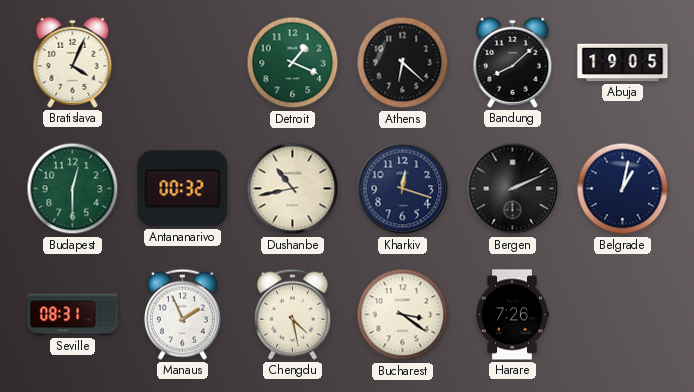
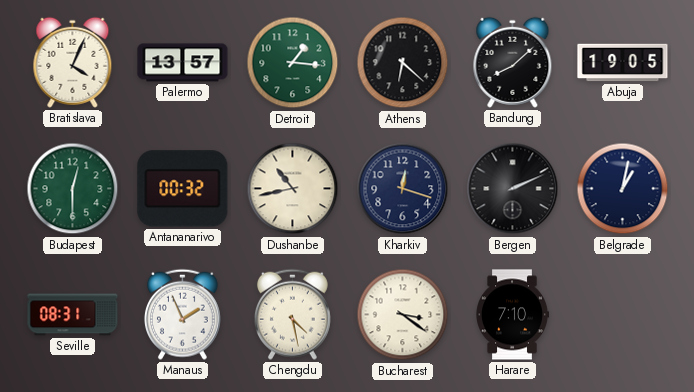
Palermo: none -> 13:57
Detroit: 1:19 -> 1:16
Harare: 7:26 -> 7:10
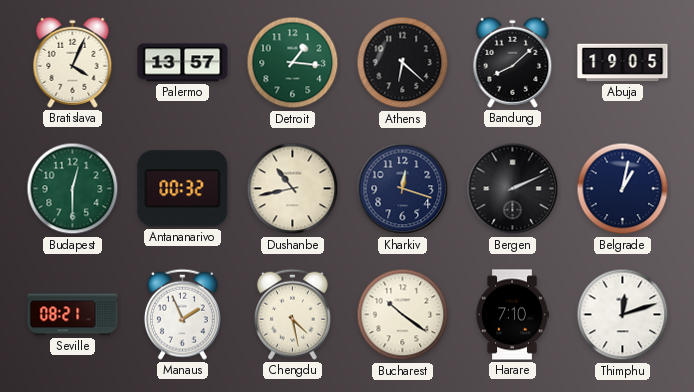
Seville: 08:31 -> 08:21
Bucharest: 3:21 -> 10:21
Thimphu: none -> 12:12
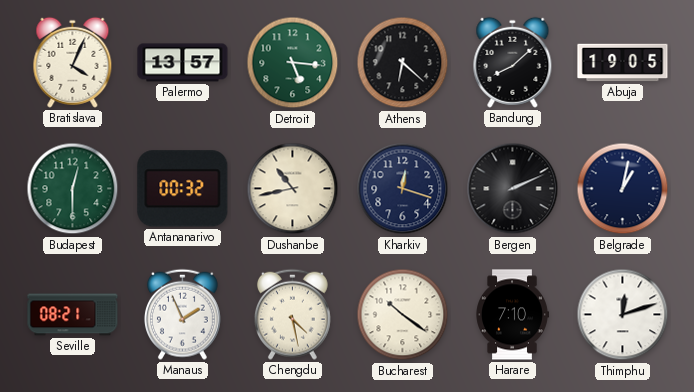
Detroit: 1:16 -> 5:16
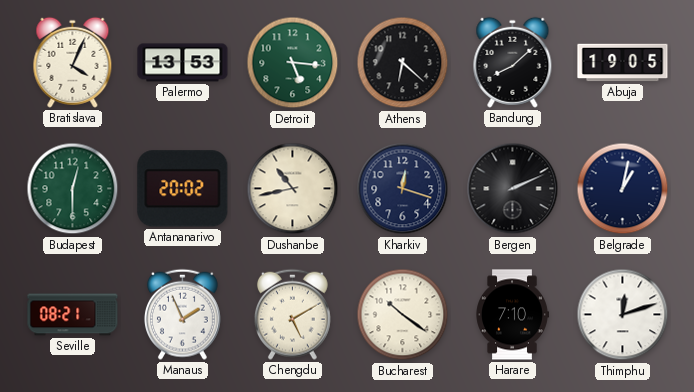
Palermo: 13:57 -> 13:53
Antananarivo: 00:32 -> 20:02
Chengdu: 4:28 -> 5:10
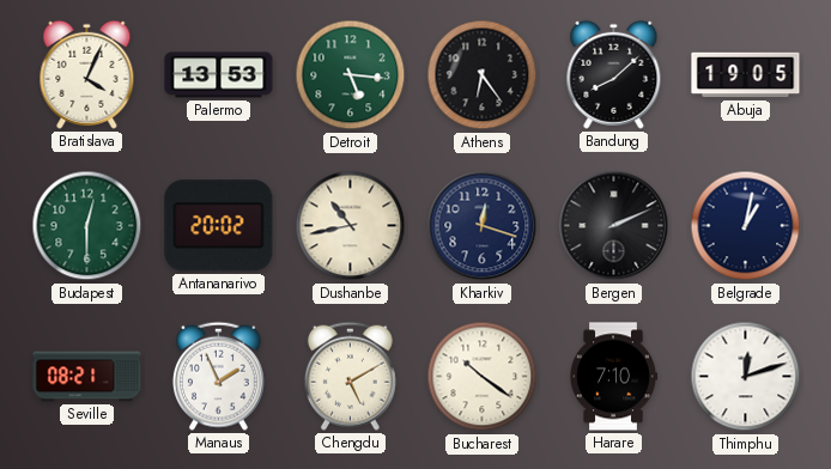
Athens: 6:22 -> 6:24
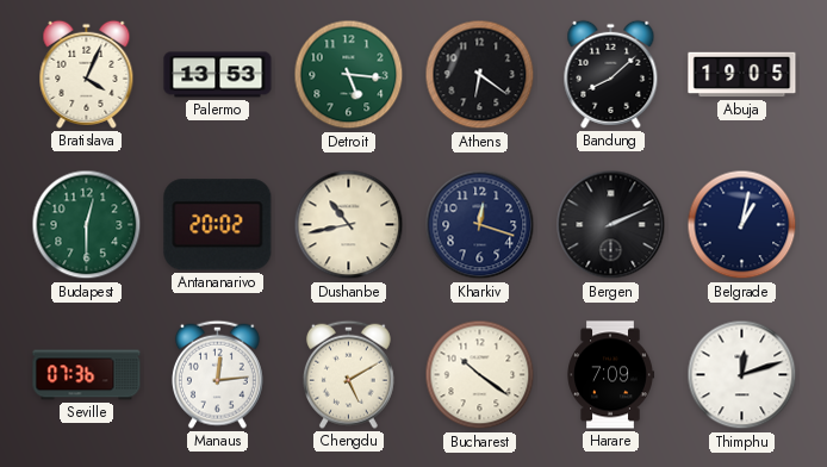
Athens: 6:24 -> 6:21
Seville: 08:21 -> 07:36
Manaus: 1:56 -> 12:14
Harare: 7:10 -> 7:09
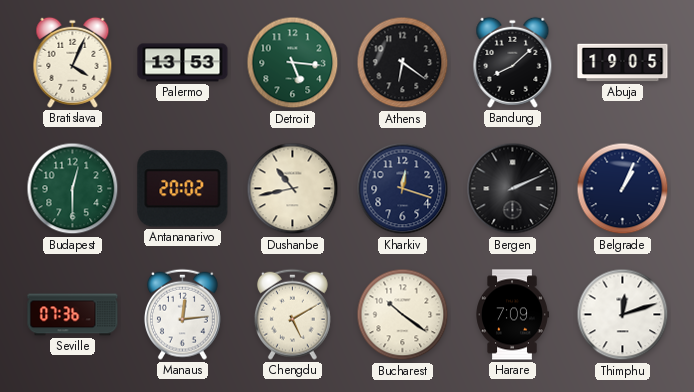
Belgrade: 1:02 -> 1:04
